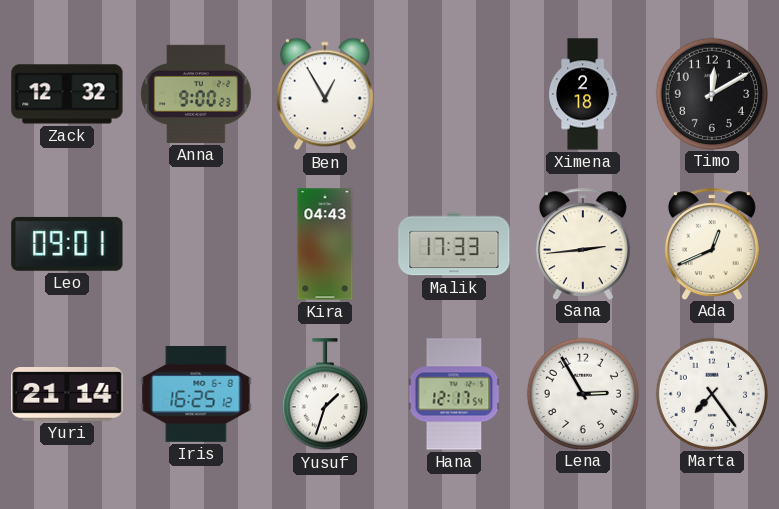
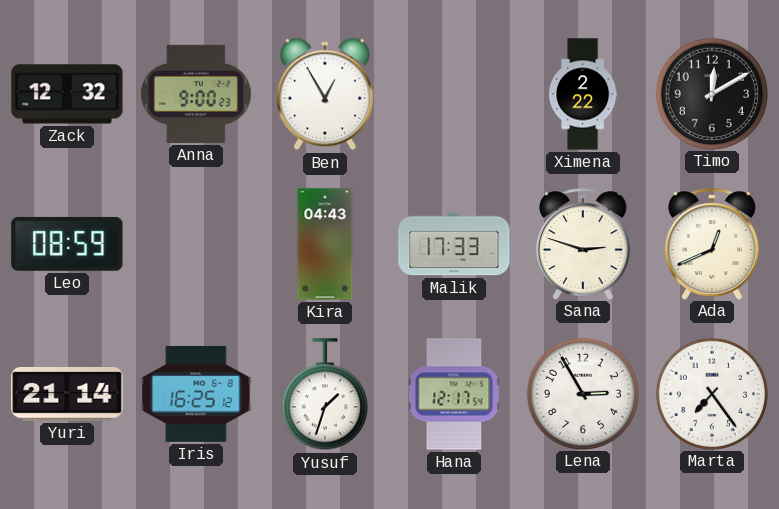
Ximena: 2:18 -> 2:22
Leo: 09:01 -> 08:59
Sana: 2:44 -> 2:48
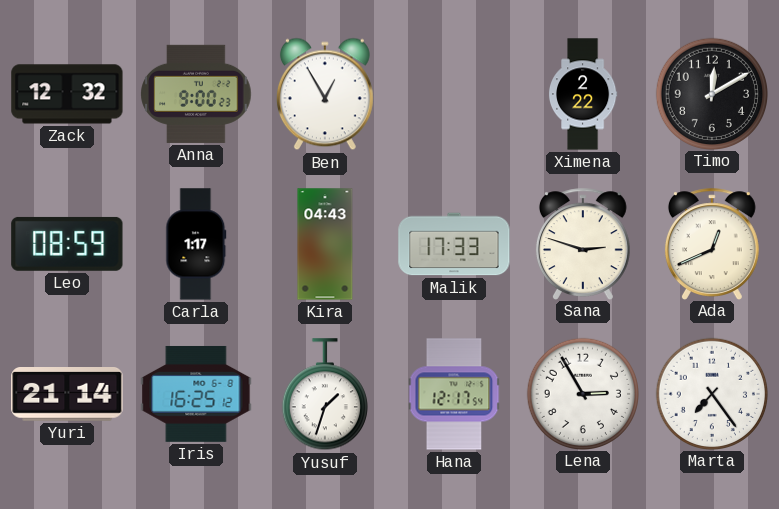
Carla: none -> 1:17
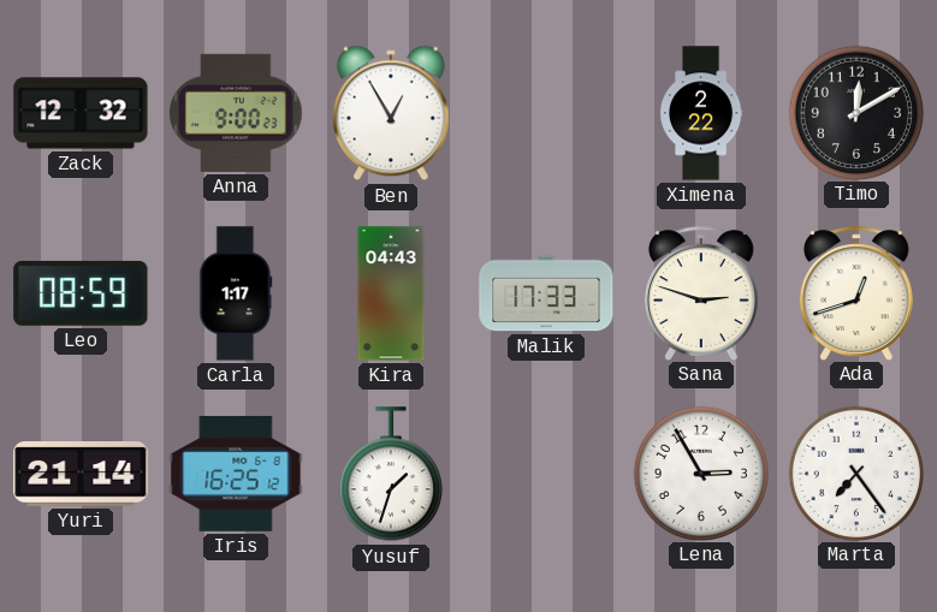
Ada: 12:41 -> 12:42
Hana: 12:17 -> none
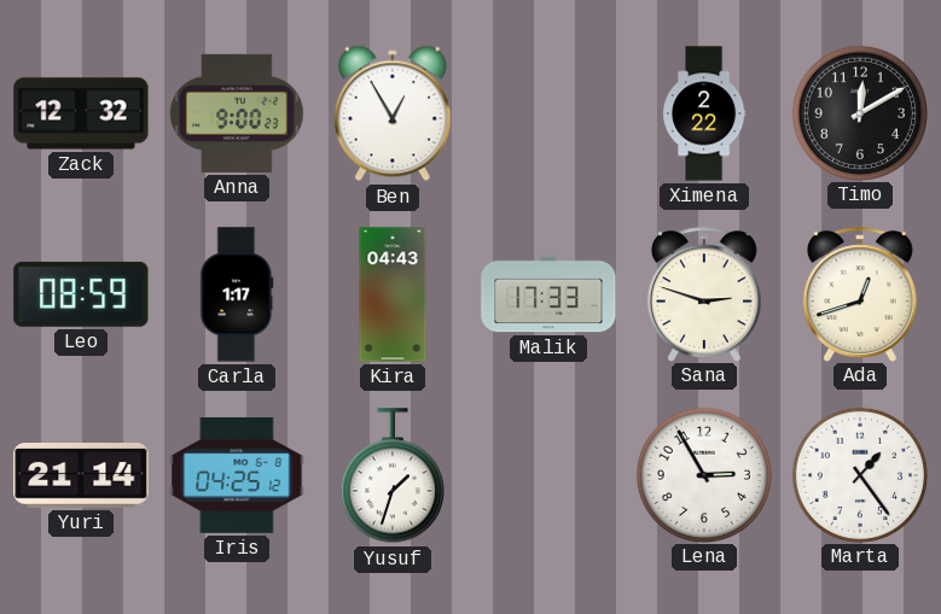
Iris: 16:25 -> 04:25
Marta: 7:24 -> 1:24
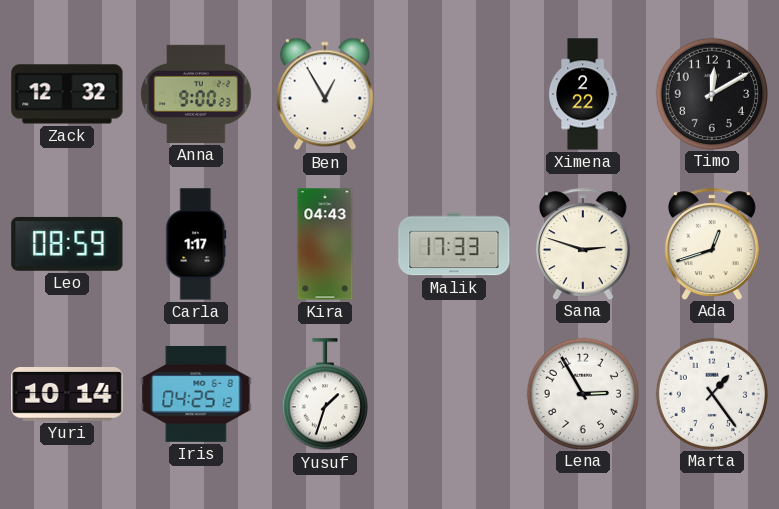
Yuri: 21:14 -> 10:14
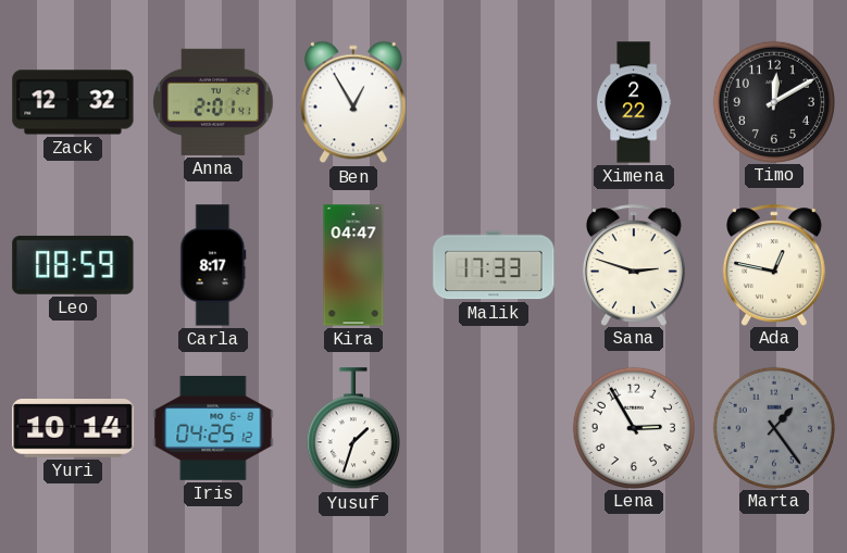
Anna: 9:00 -> 2:01
Carla: 1:17 -> 8:17
Kira: 04:43 -> 04:47
Ada: 12:42 -> 12:47
Marta dial: white -> grey
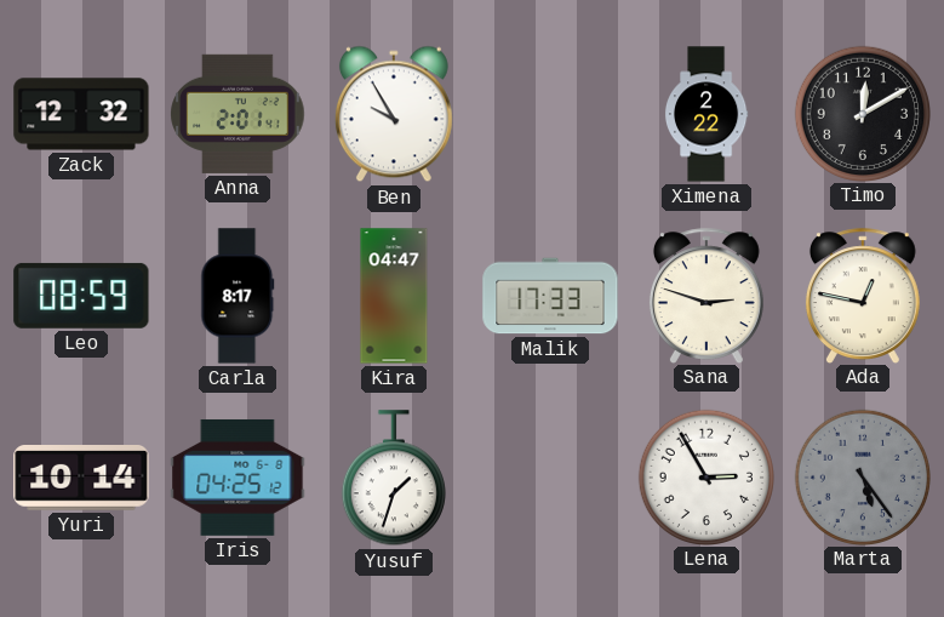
Ben: 12:55 -> 9:55
Marta: 1:24 -> 5:24
